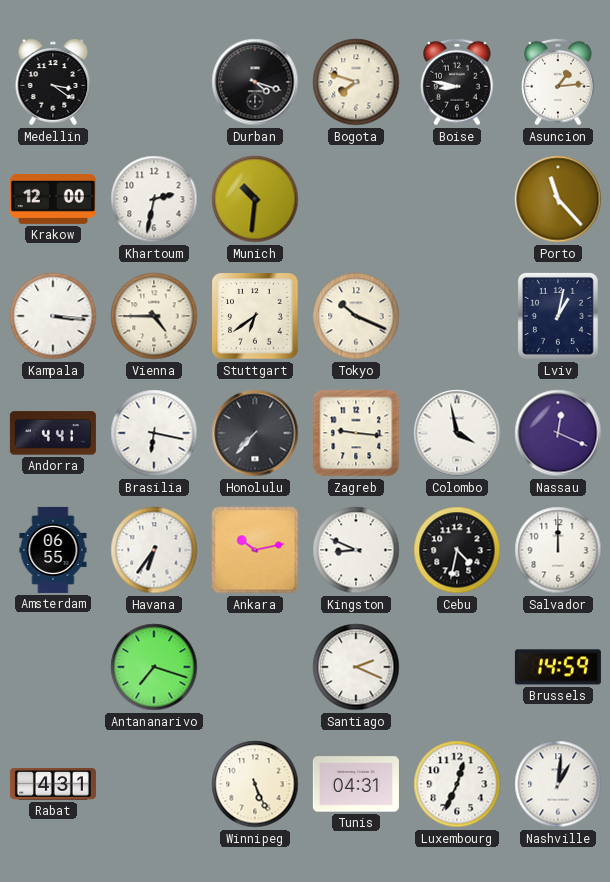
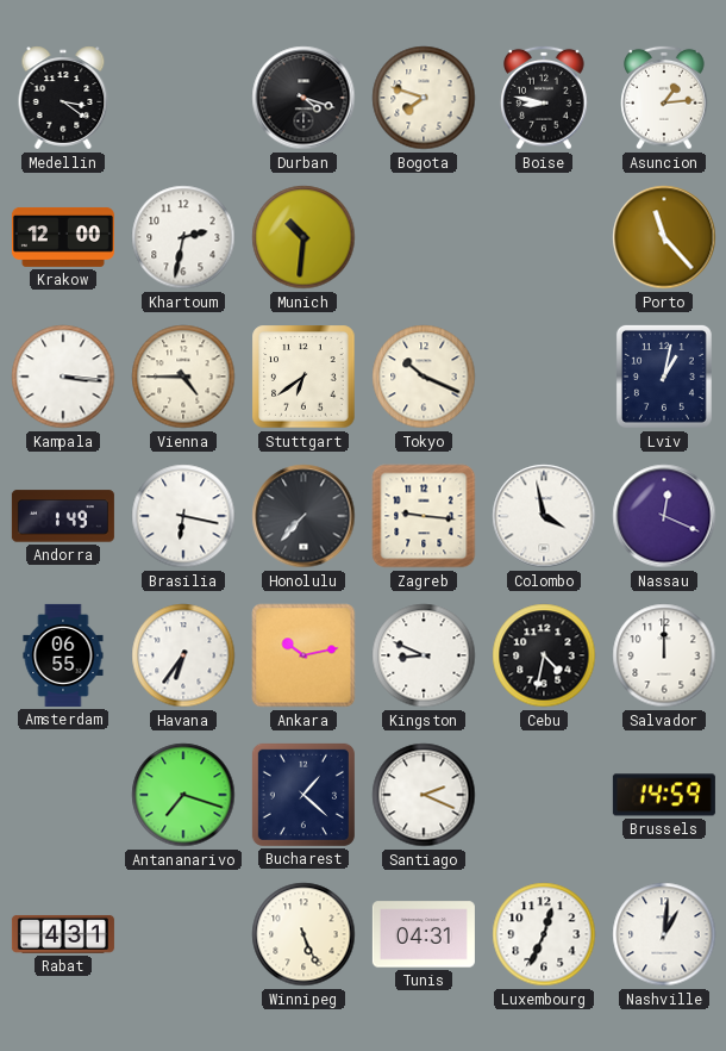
Andorra: 4:41 -> 1:49
Bucharest: none -> 1:22
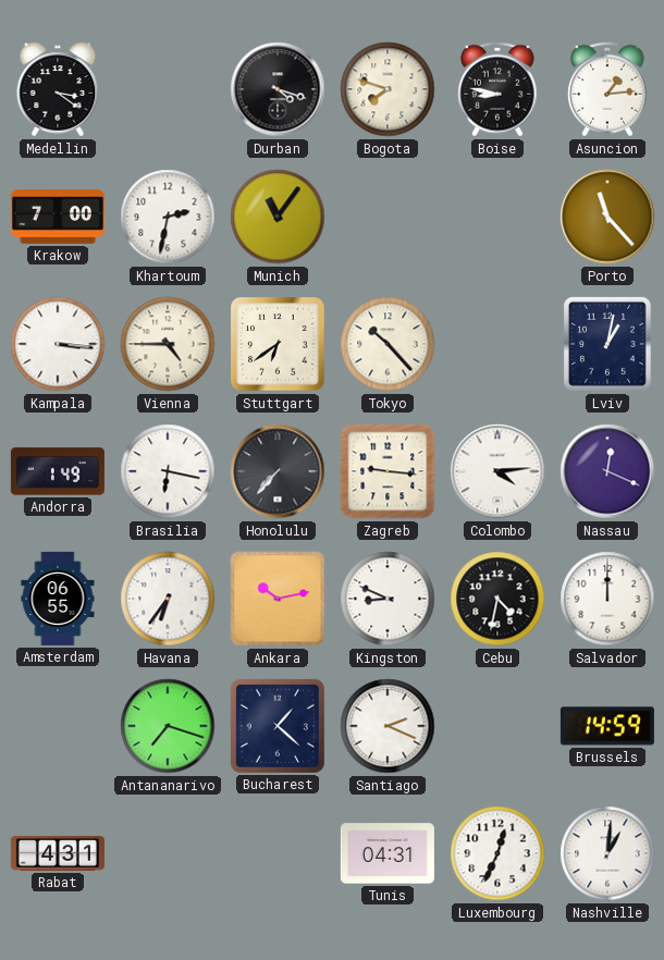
Krakow: 12:00 -> 7:00
Munich: 10:31 -> 11:06
Tokyo: 10:19 -> 10:23
Colombo: 3:58 -> 4:14
Winnipeg: 5:26 -> none
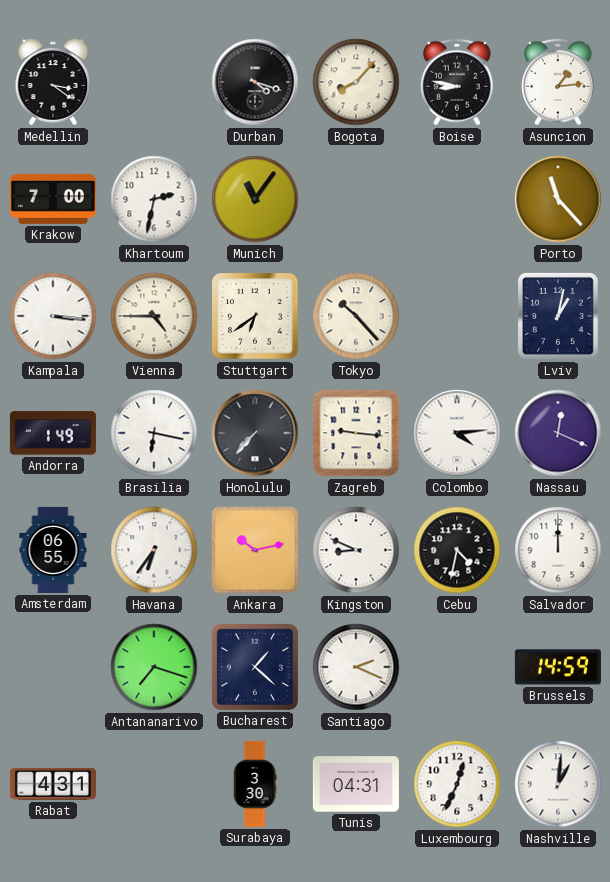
Bogota: 7:48 -> 8:07
Surabaya: none -> 3:30
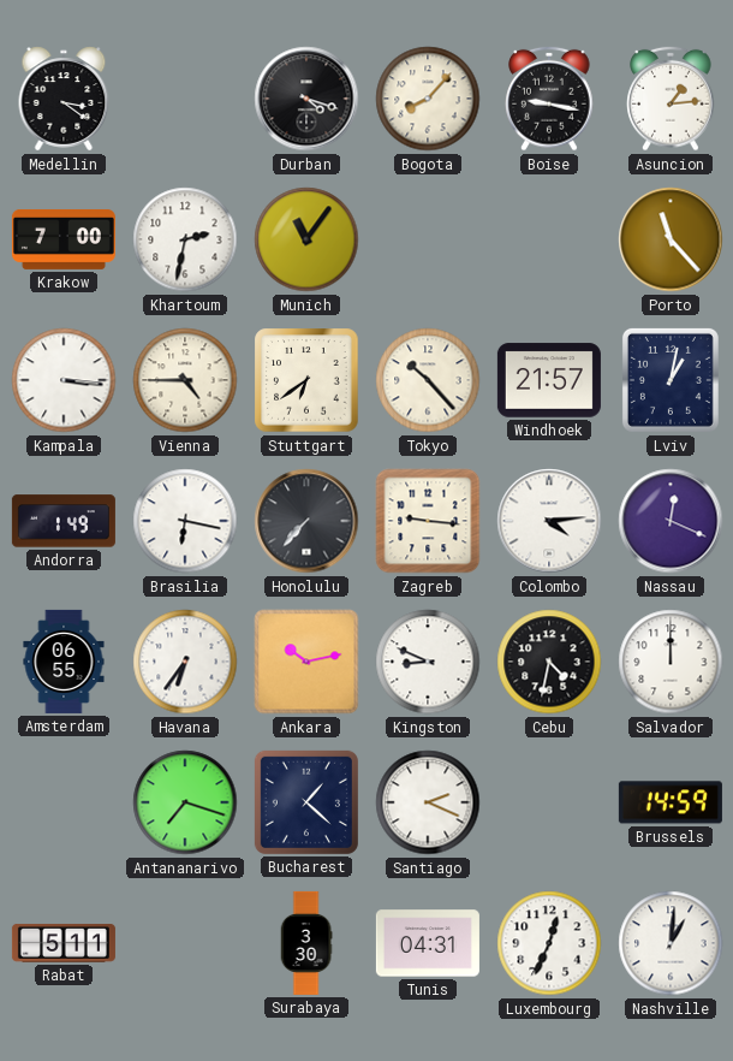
Boise: 8:47 -> 9:17
Windhoek: none -> 21:57
Rabat: 4:31 -> 5:11
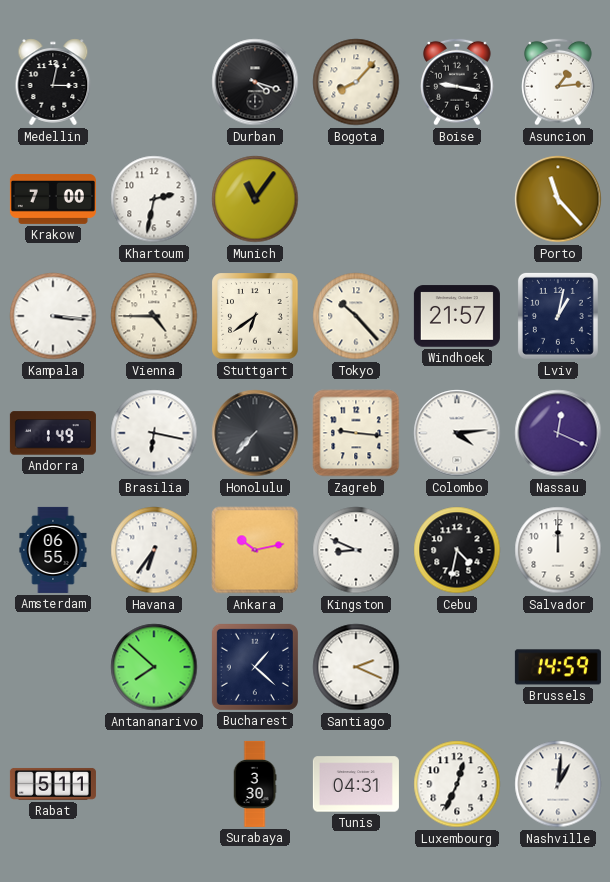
Medellin: 3:21 -> 3:02
Antananarivo: 7:18 -> 7:52
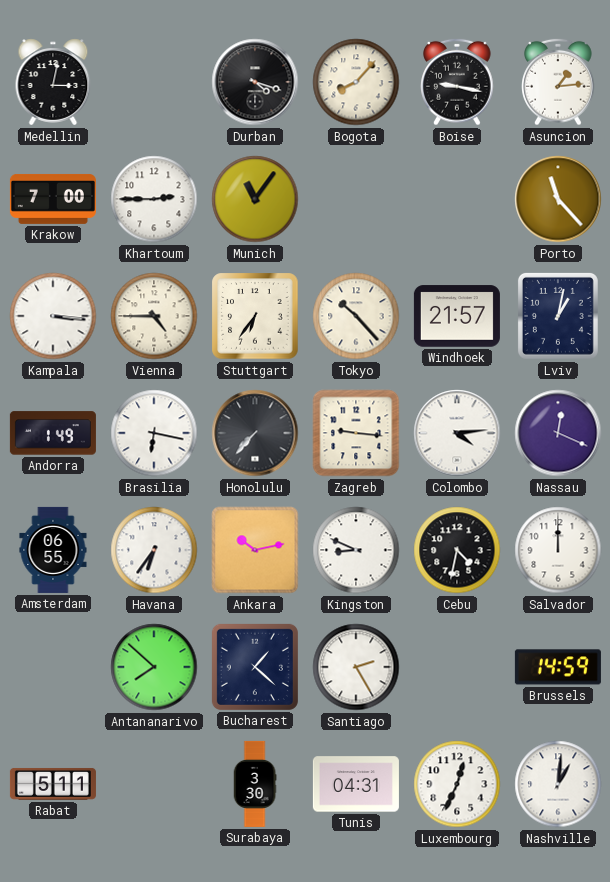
Khartoum: 2:32 -> 2:45
Stuttgart: 6:39 -> 6:36
Santiago: 2:19 -> 2:25
